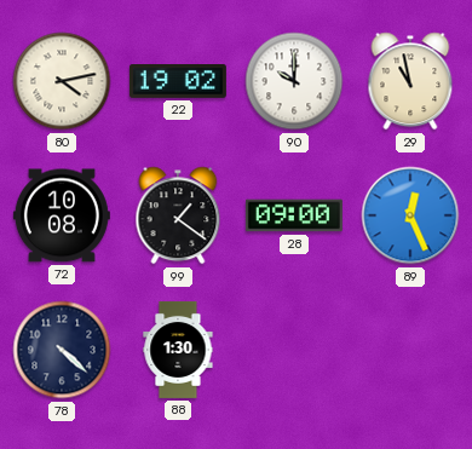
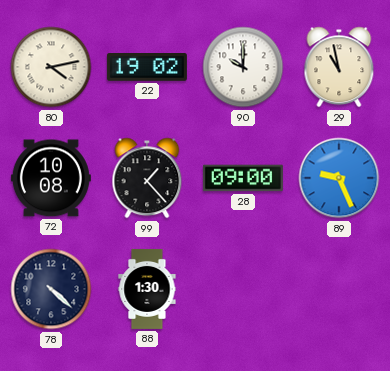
99: 1:21 -> 1:23
89: 12:26 -> 9:26
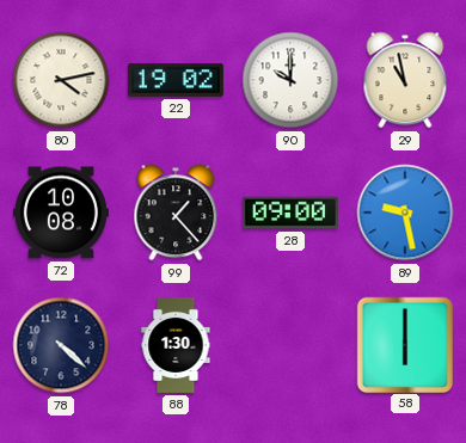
89: 9:26 -> 9:28
58: none -> 6:00
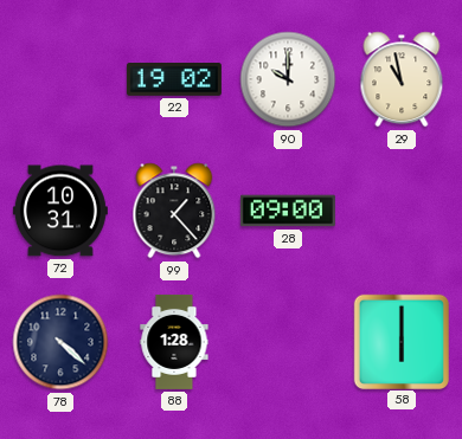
80: 4:13 -> none
72: 10:08 -> 10:31
89: 9:28 -> none
88: 1:30 -> 1:28
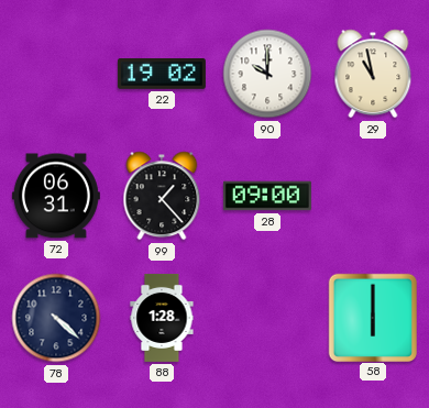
72: 10:31 -> 06:31
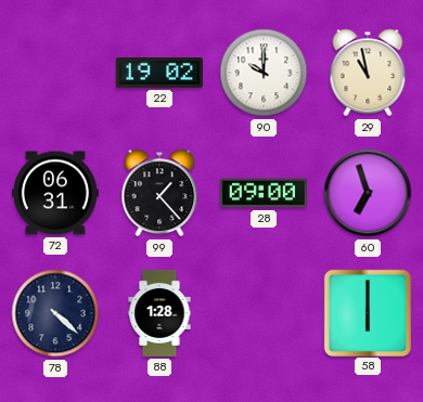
60: none -> 6:57
